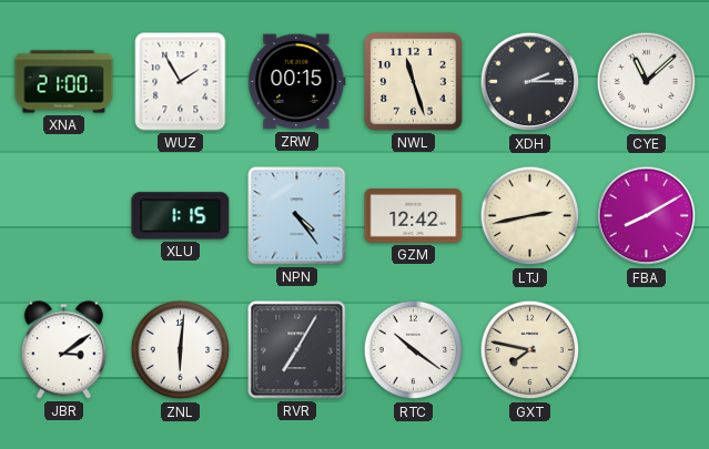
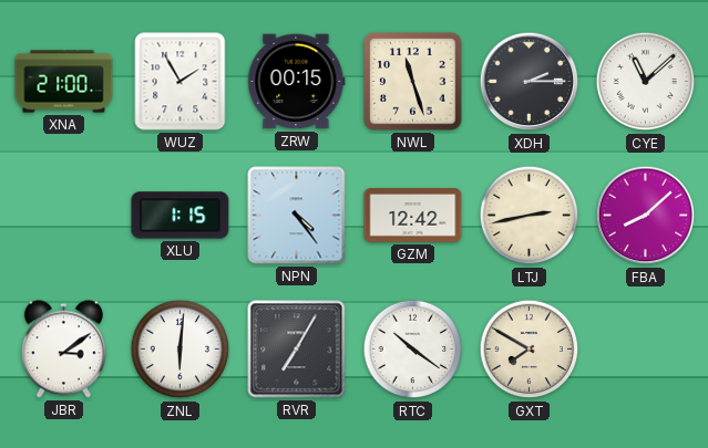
FBA: 8:10 -> 8:08
GXT: 7:47 -> 7:50
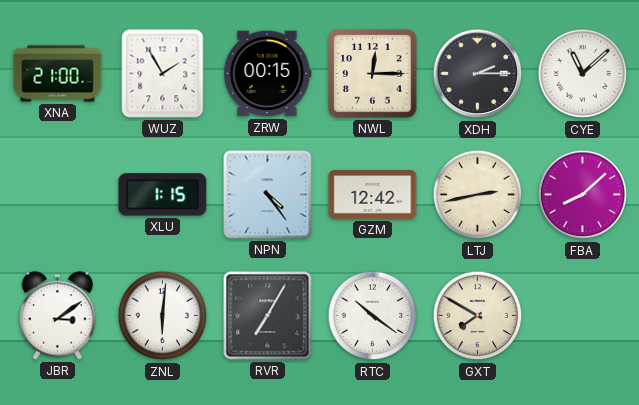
NWL: 11:27 -> 12:15
